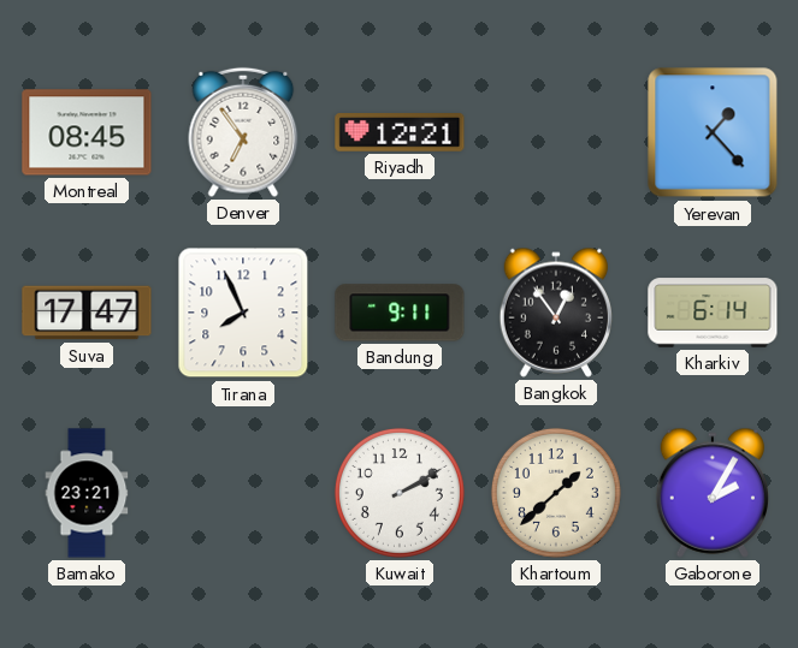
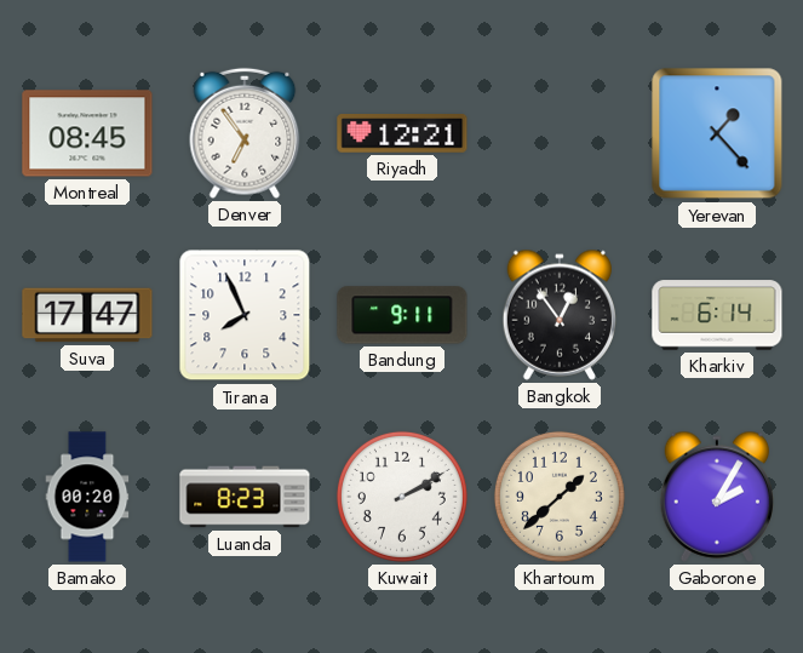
Bamako: 23:21 -> 00:20
Luanda: none -> 8:23
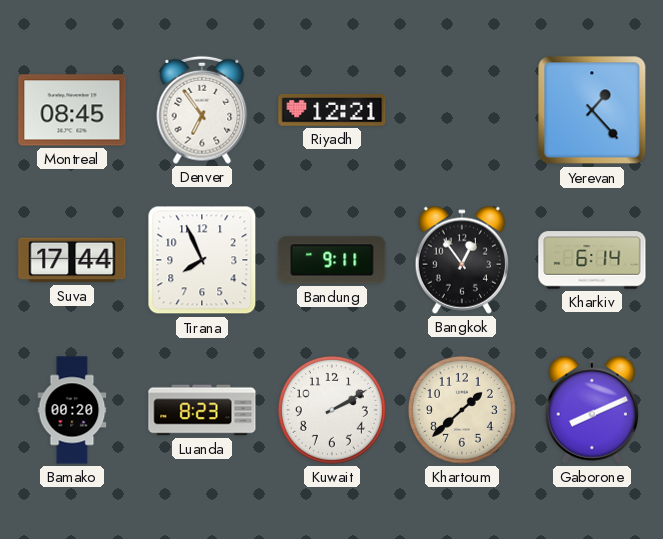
Suva: 17:47 -> 17:44
Gaborone: 2:05 -> 8:11
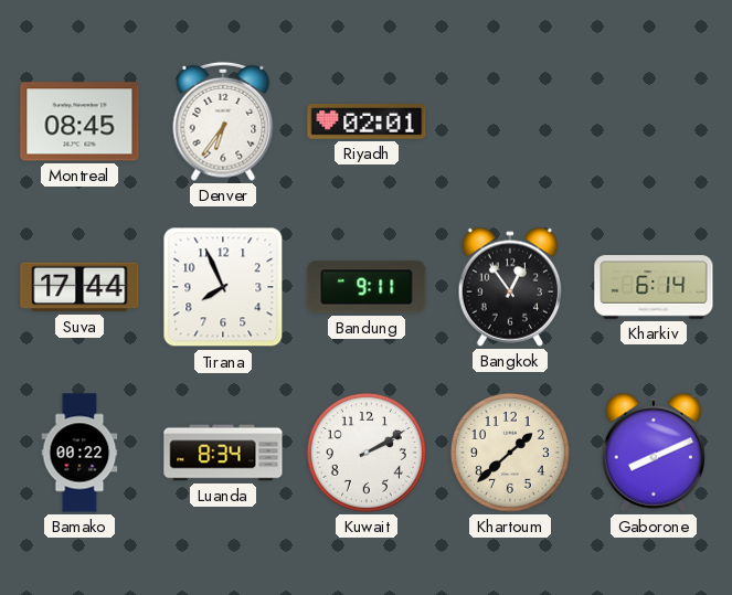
Denver: 6:54 -> 6:36
Riyadh: 12:21 -> 02:01
Yerevan: 1:23 -> none
Bamako: 00:20 -> 00:22
Luanda: 8:23 -> 8:34
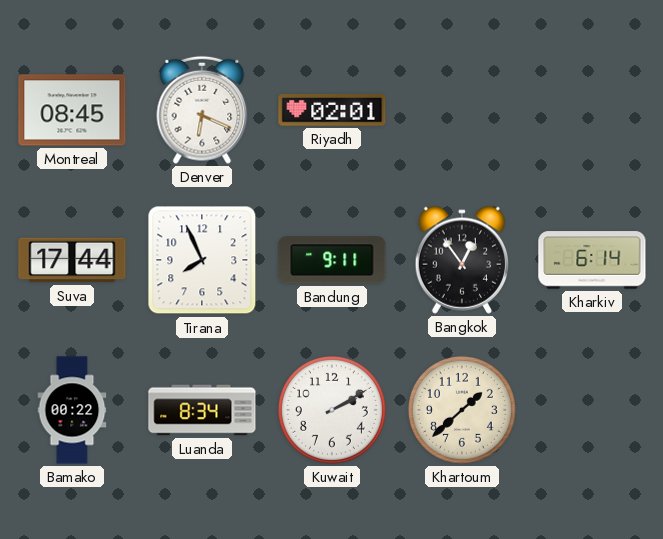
Denver: 6:36 -> 6:19
Gaborone: 8:11 -> none
